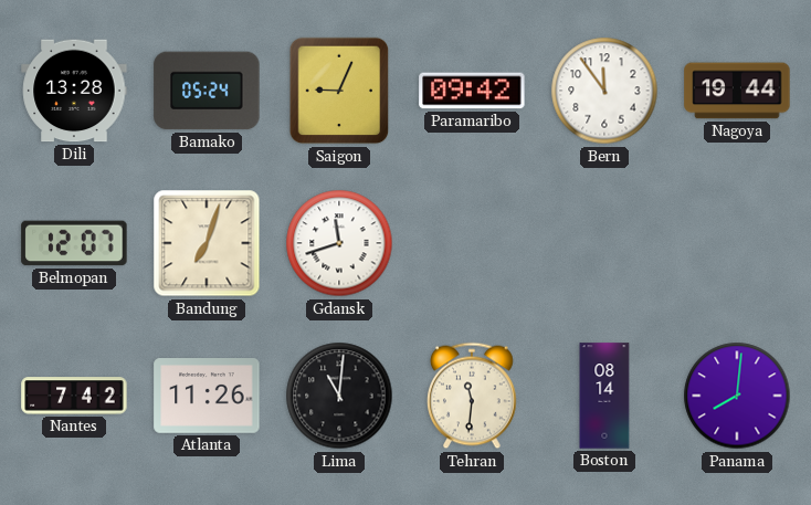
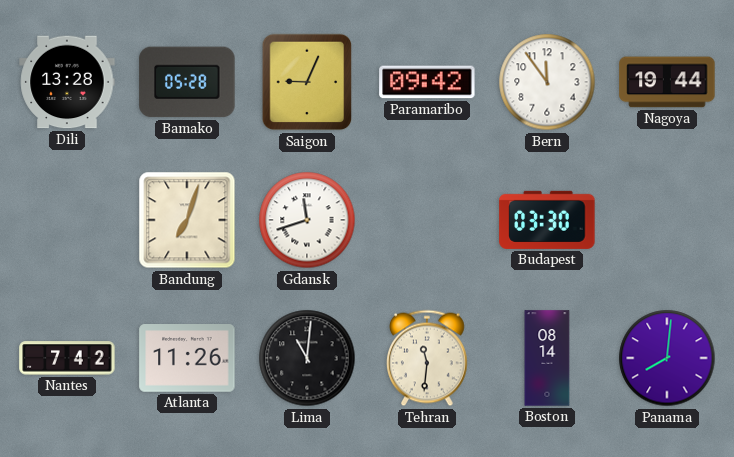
Bamako: 05:24 -> 05:28
Belmopan: 12:07 -> none
Budapest: none -> 03:30
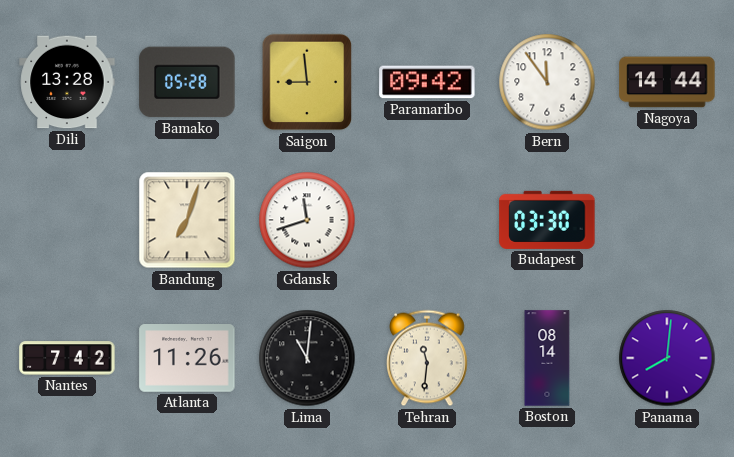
Saigon: 9:04 -> 8:59
Nagoya: 19:44 -> 14:44
